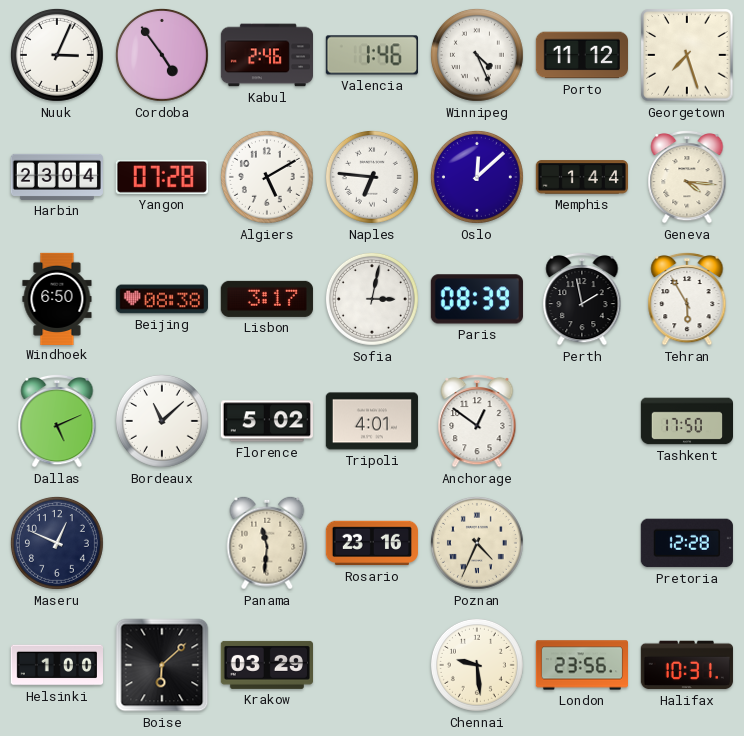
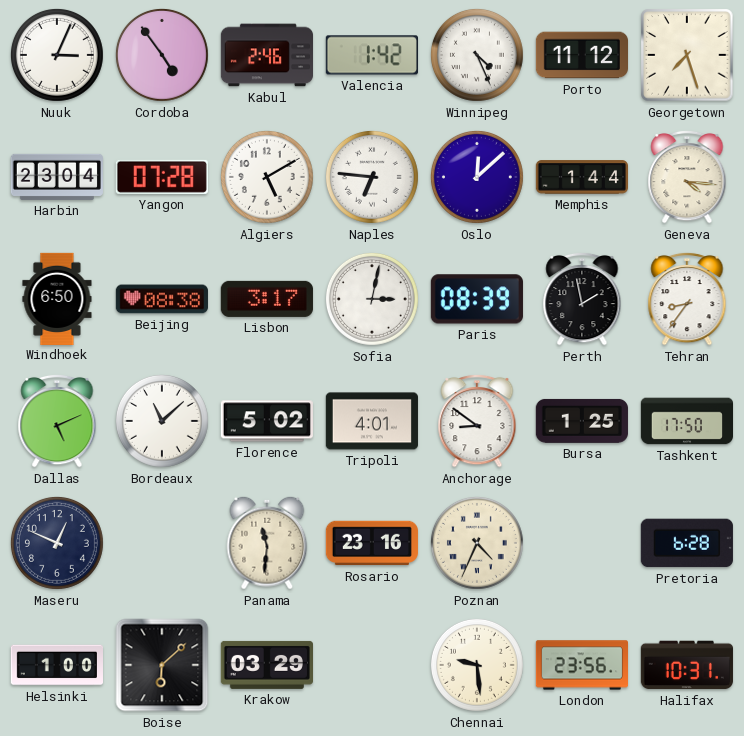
Valencia: 1:46 -> 1:42
Tehran: 5:55 -> 8:36
Anchorage: 12:51 -> 8:51
Bursa: none -> 1:25
Pretoria: 12:28 -> 6:28
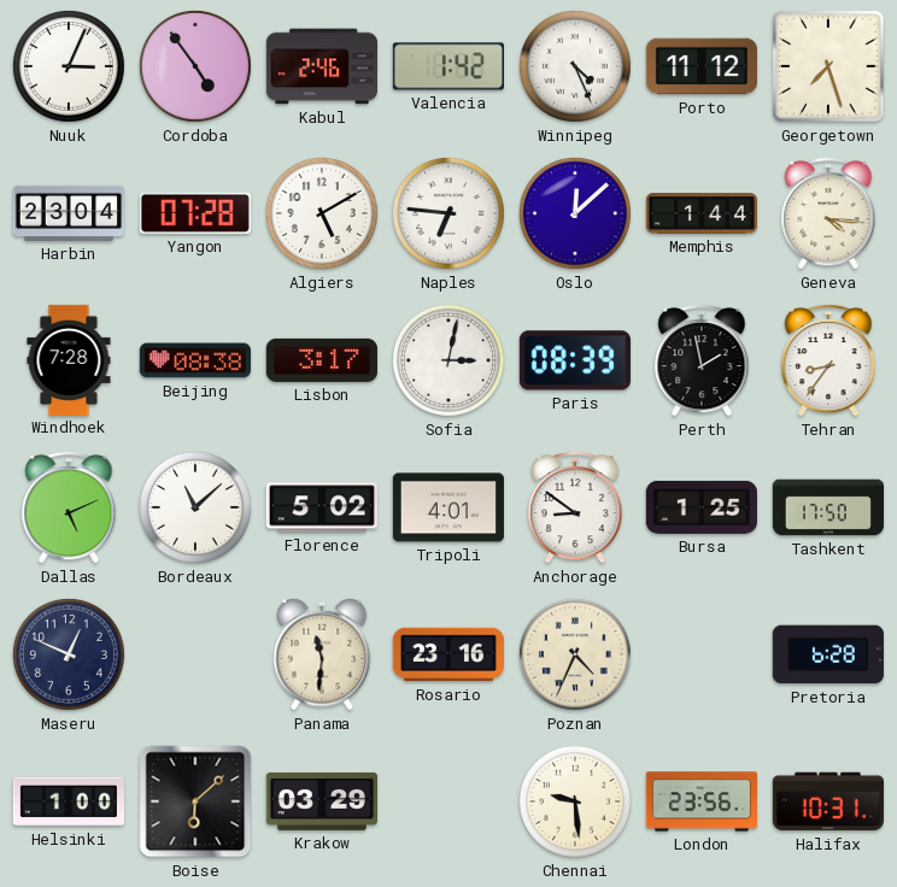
Windhoek: 6:50 -> 7:28
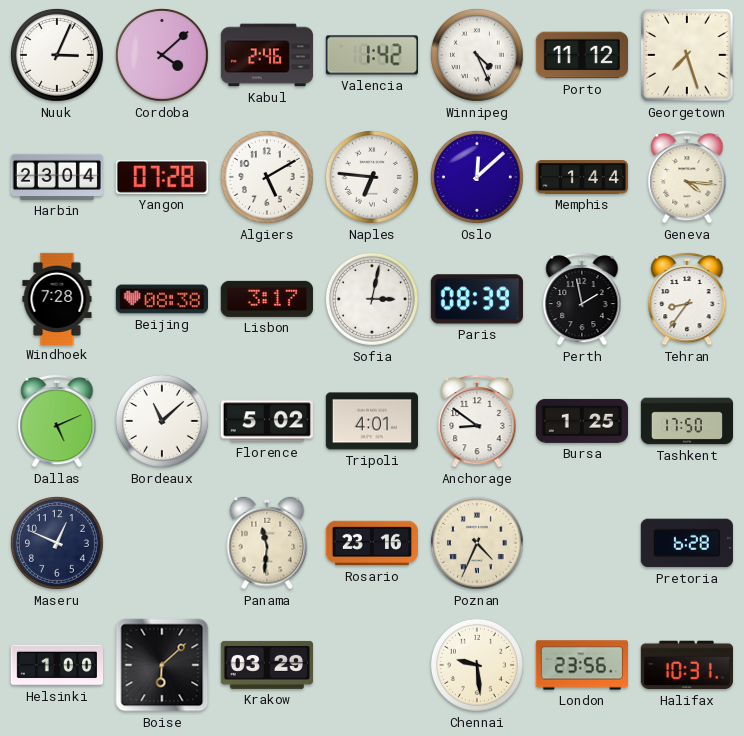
Cordoba: 4:54 -> 4:08
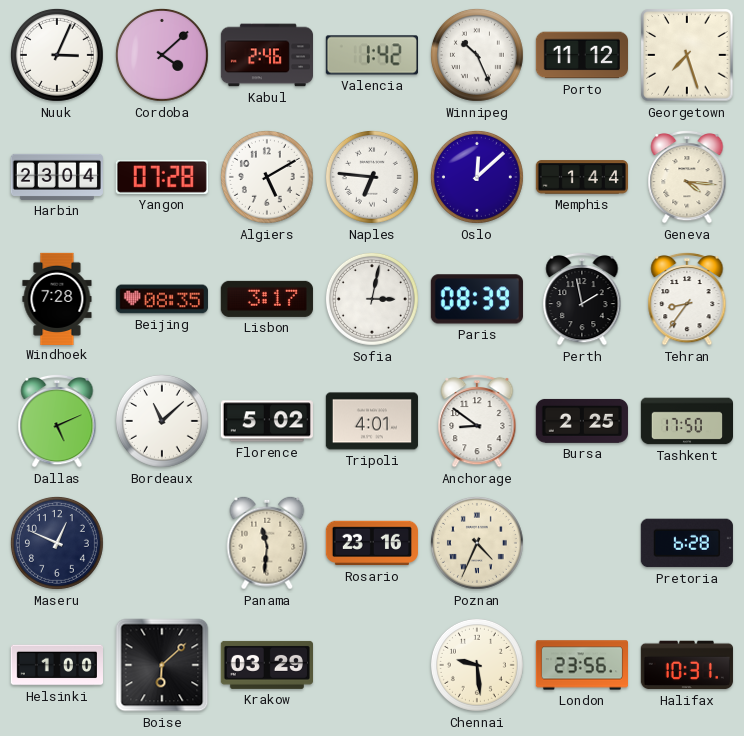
Winnipeg: 4:26 -> 10:26
Beijing: 08:38 -> 08:35
Bursa: 1:25 -> 2:25
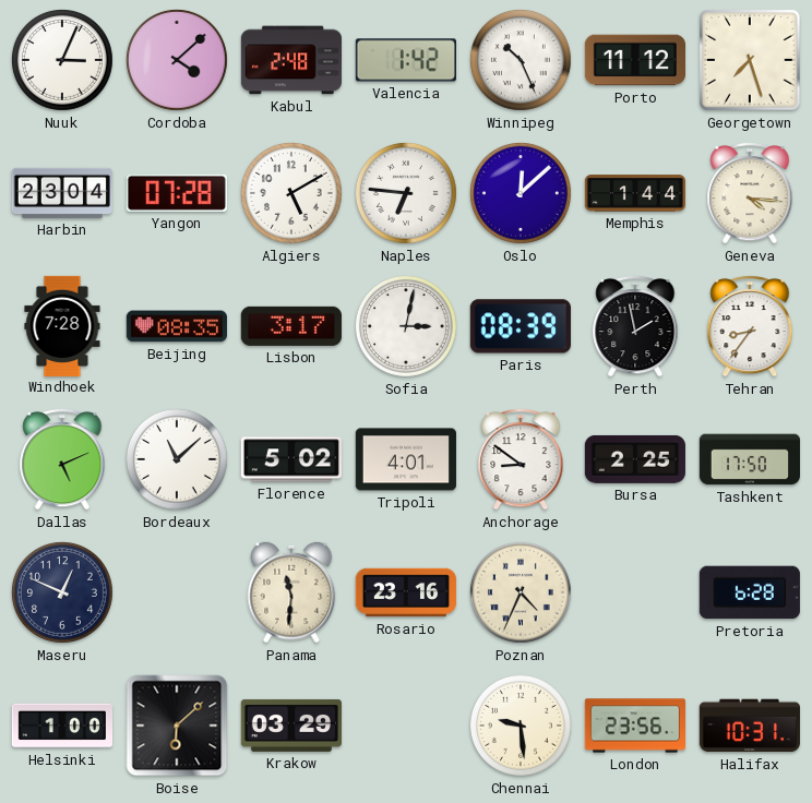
Kabul: 2:46 -> 2:48
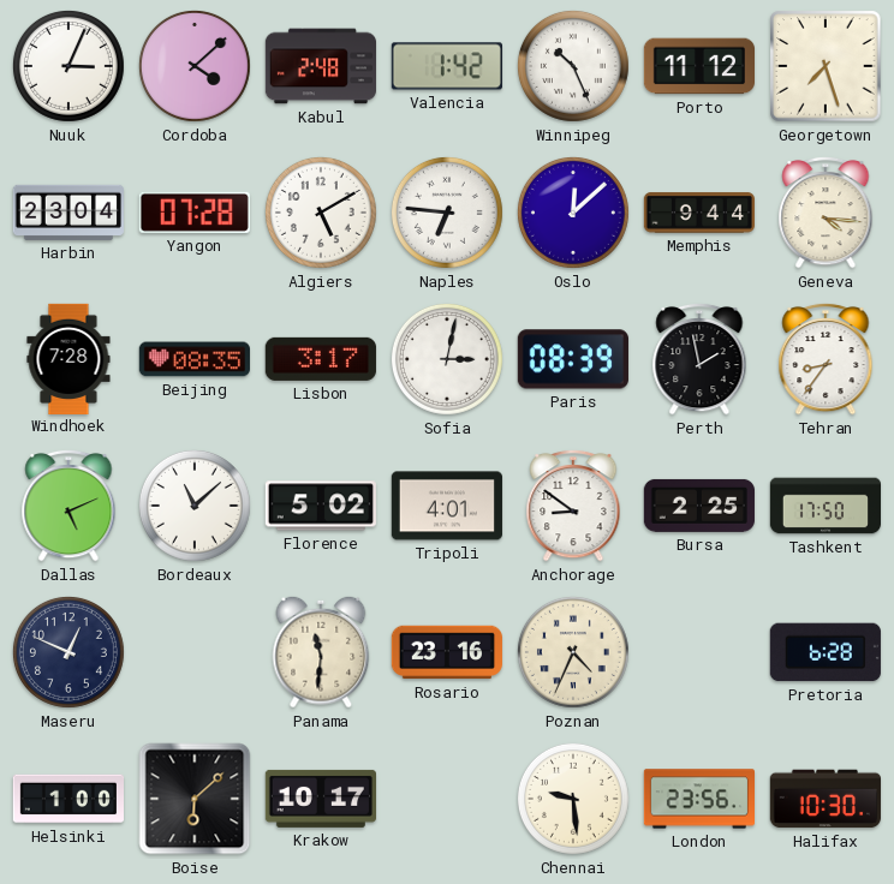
Memphis: 1:44 -> 9:44
Krakow: 03:29 -> 10:17
Halifax: 10:31 -> 10:30
